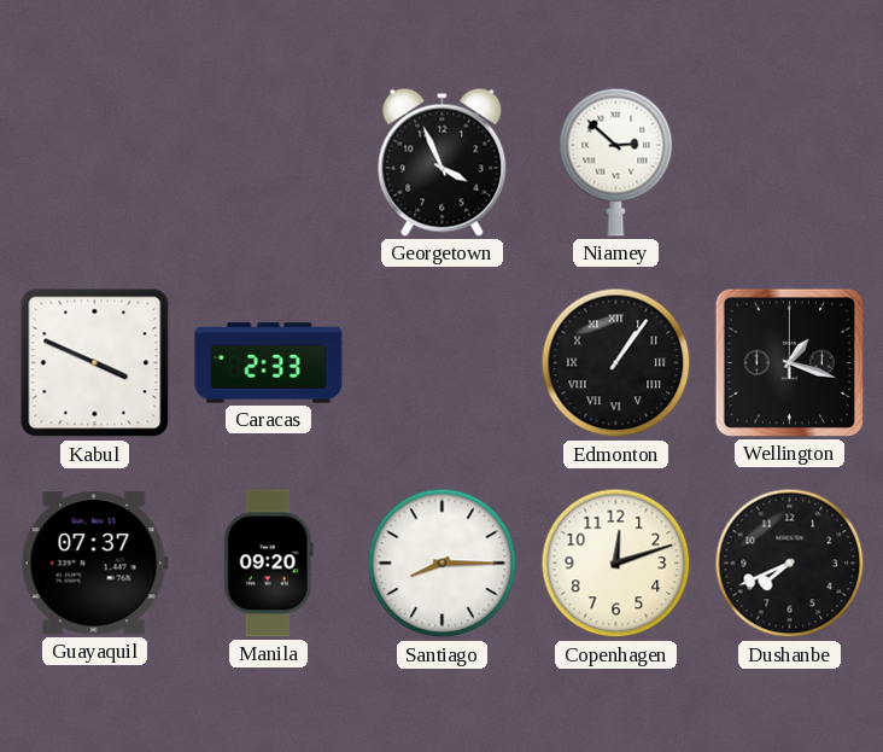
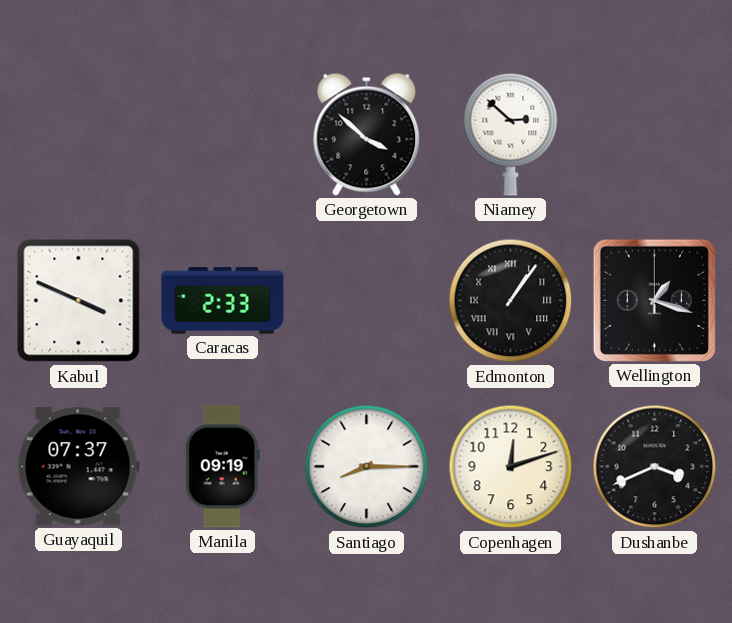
Georgetown: 3:56 -> 3:52
Manila: 09:20 -> 09:19
Dushanbe: 7:41 -> 3:41
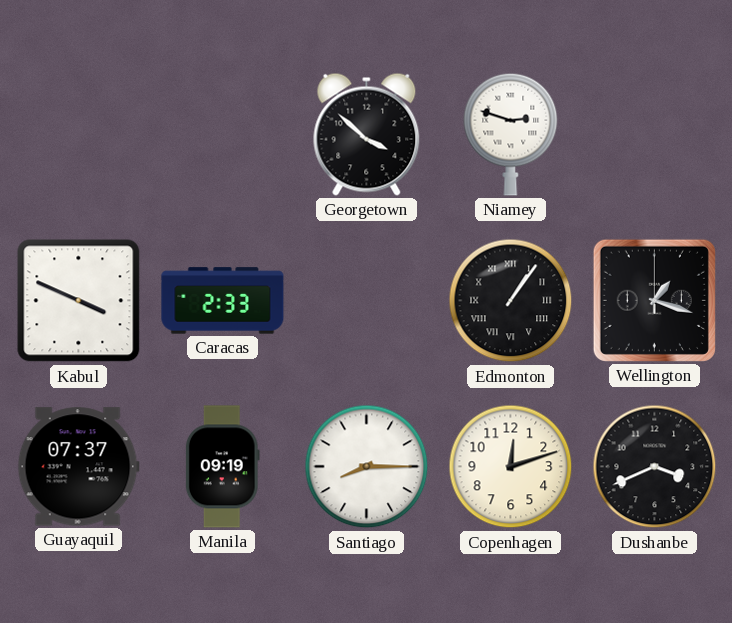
Niamey: 2:52 -> 2:48
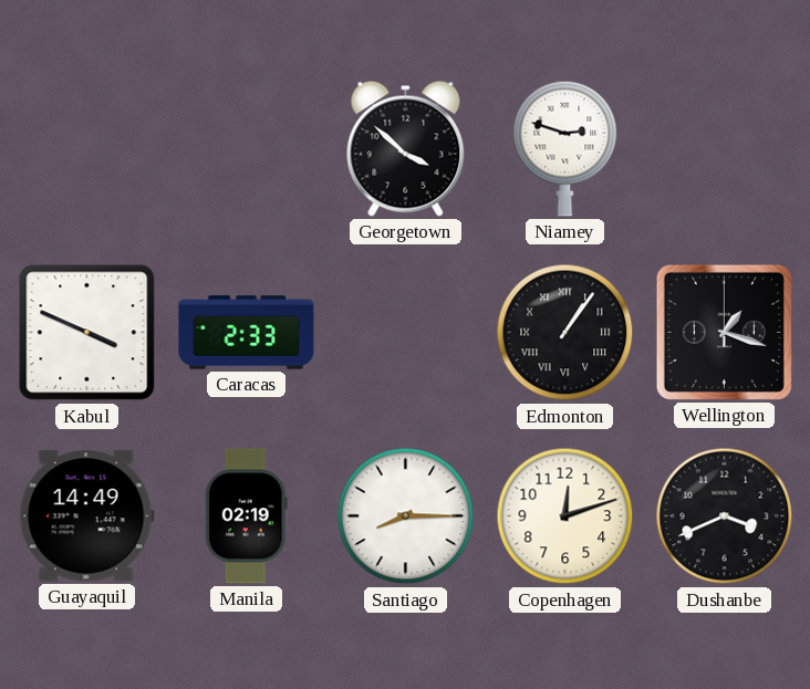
Guayaquil: 07:37 -> 14:49
Manila: 09:19 -> 02:19
